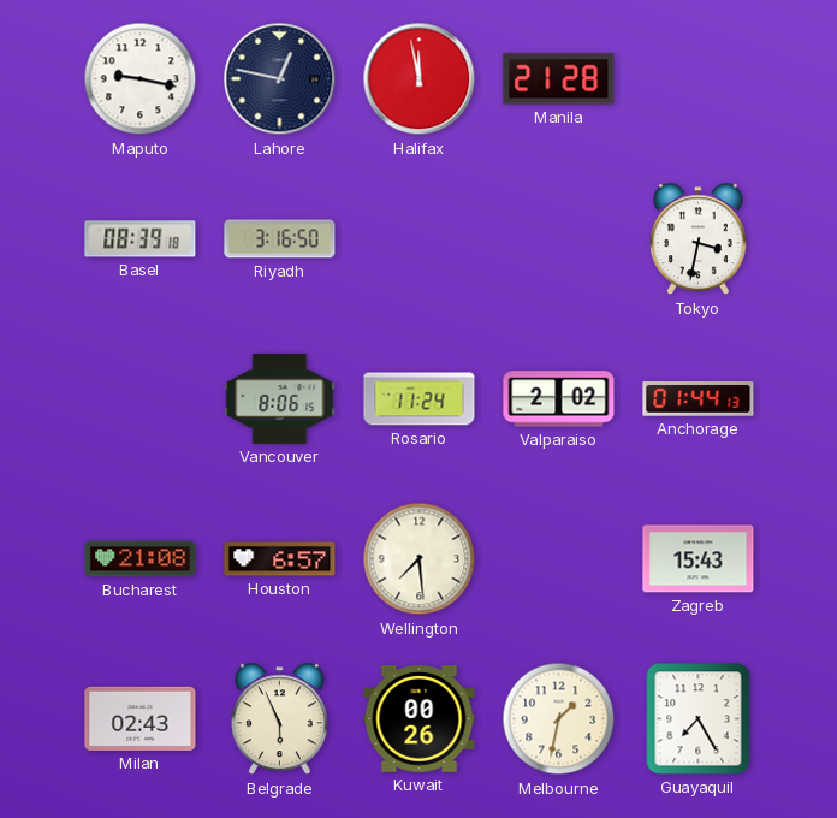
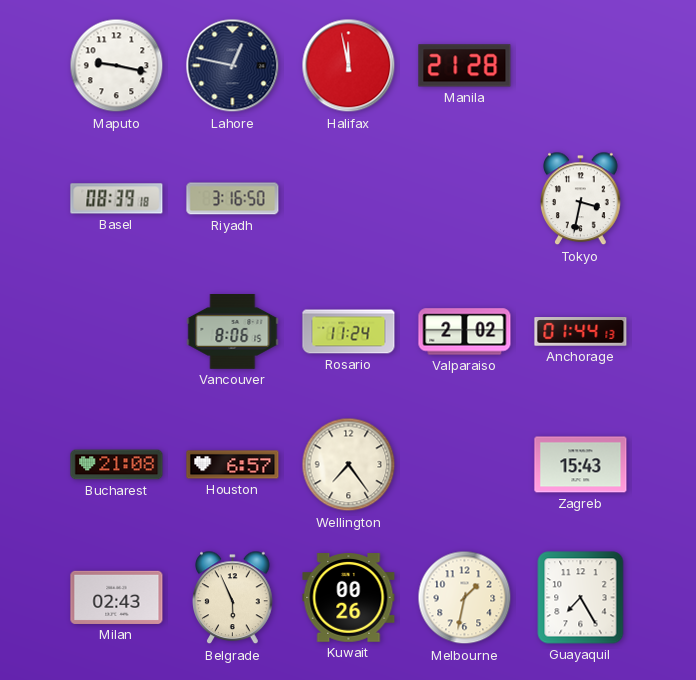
Wellington: 7:29 -> 7:24
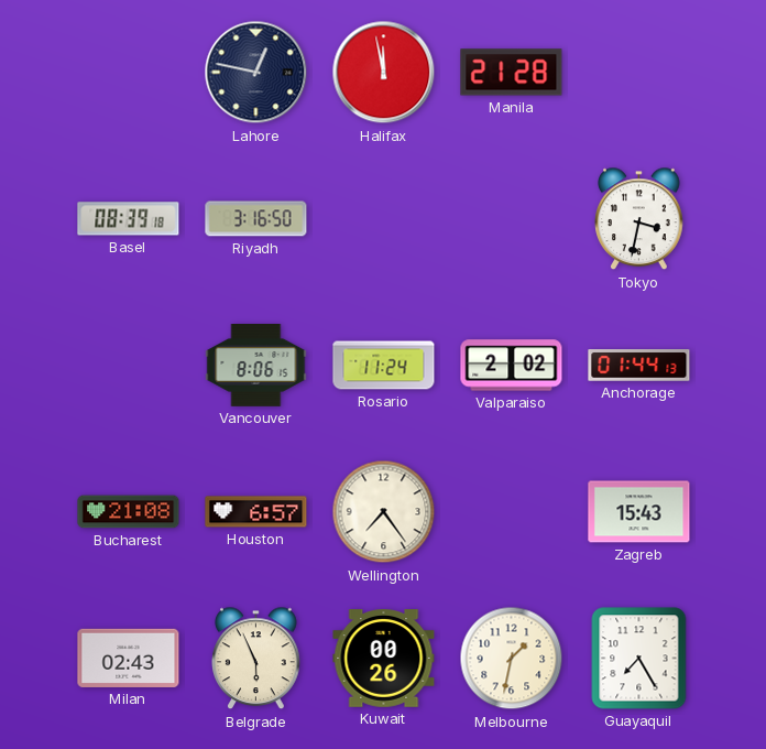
Maputo: 9:17 -> none
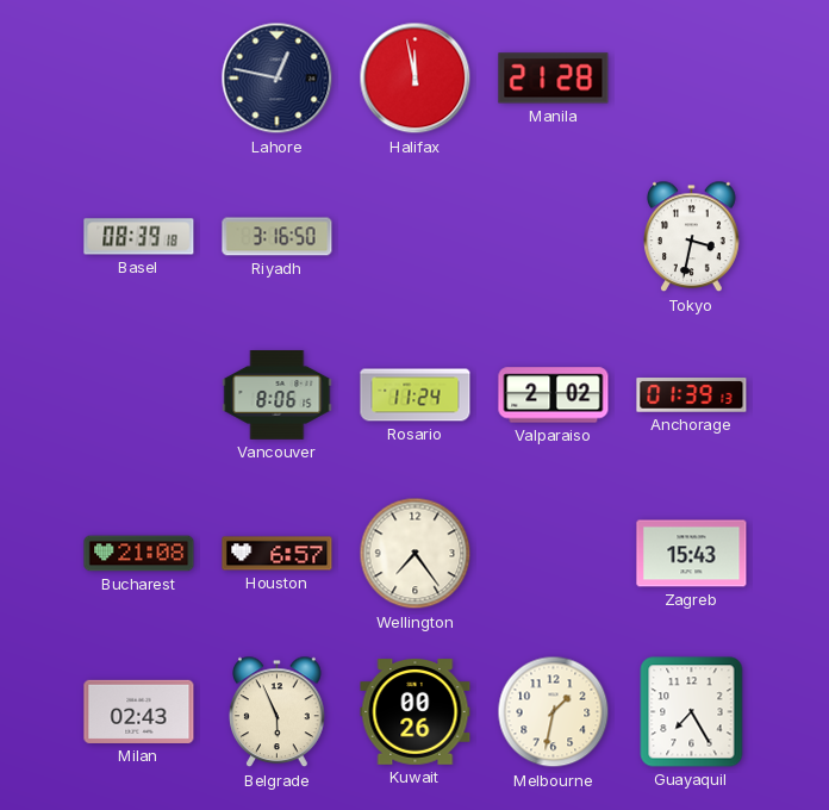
Anchorage: 01:44 -> 01:39
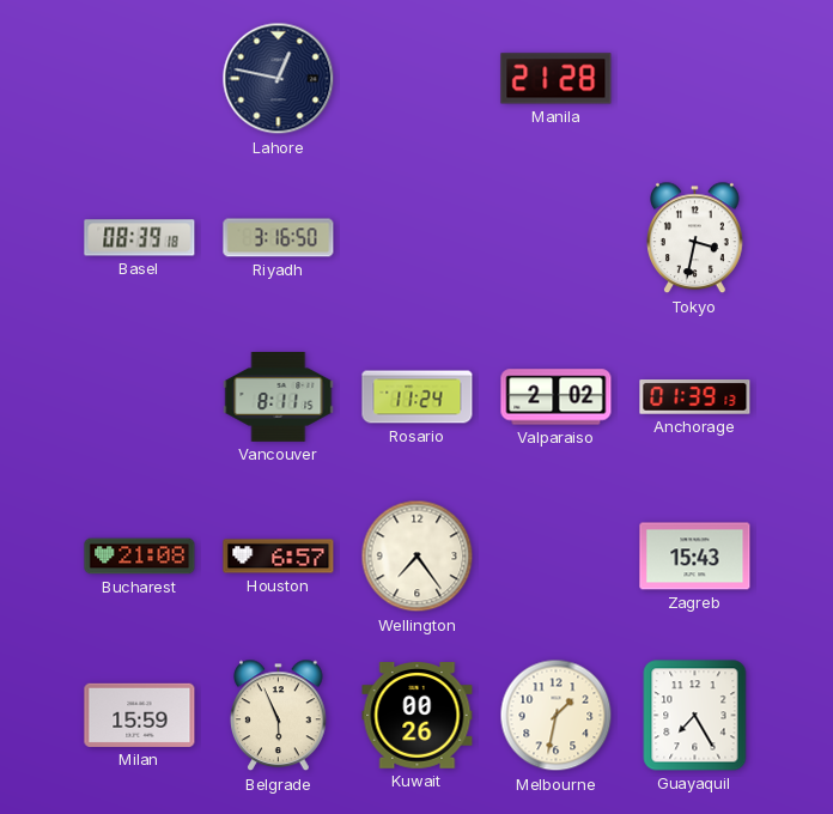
Halifax: 11:58 -> none
Vancouver: 8:06 -> 8:11
Milan: 02:43 -> 15:59
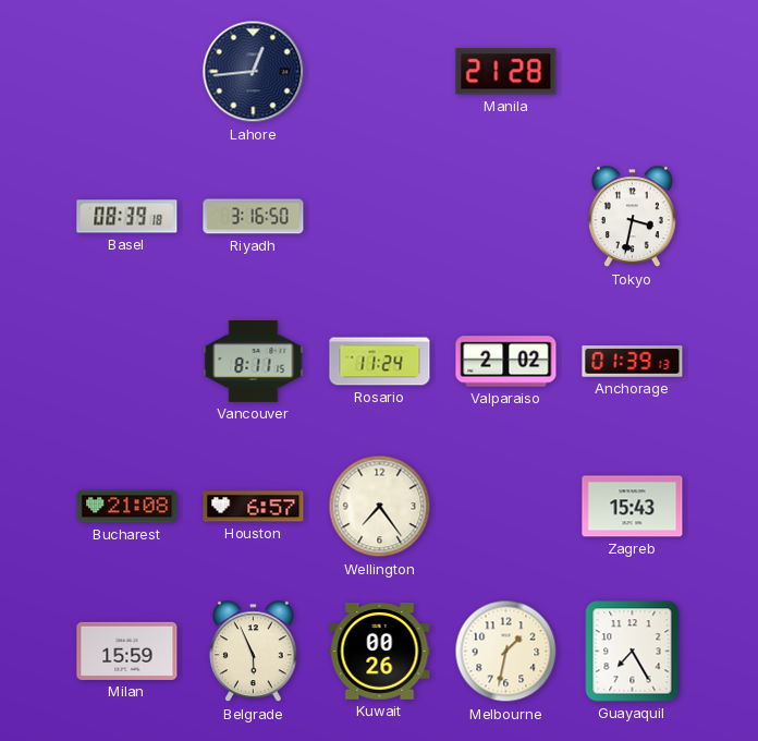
Lahore: 12:47 -> 12:44
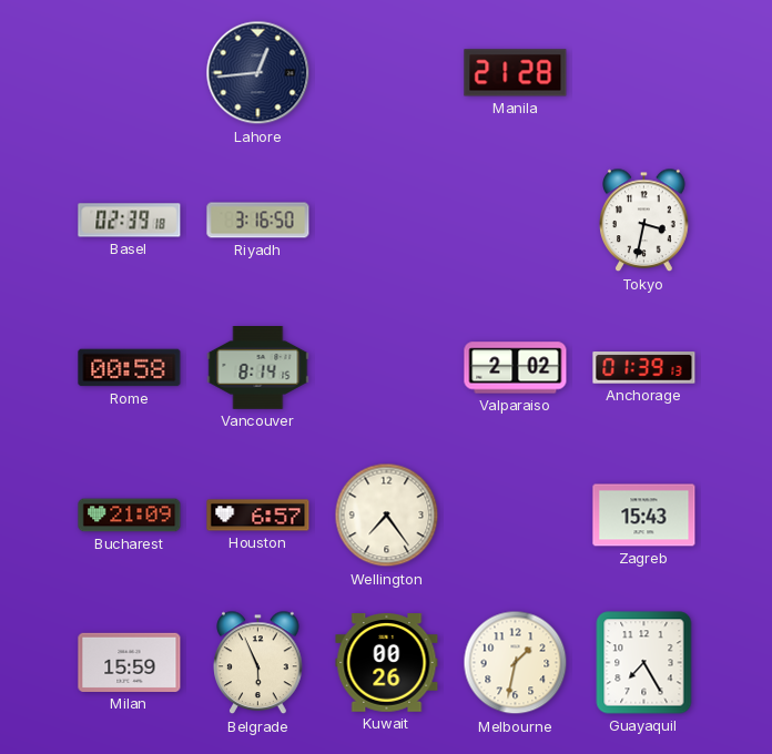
Basel: 08:39 -> 02:39
Rome: none -> 00:58
Vancouver: 8:11 -> 8:14
Rosario: 11:24 -> none
Bucharest: 21:08 -> 21:09
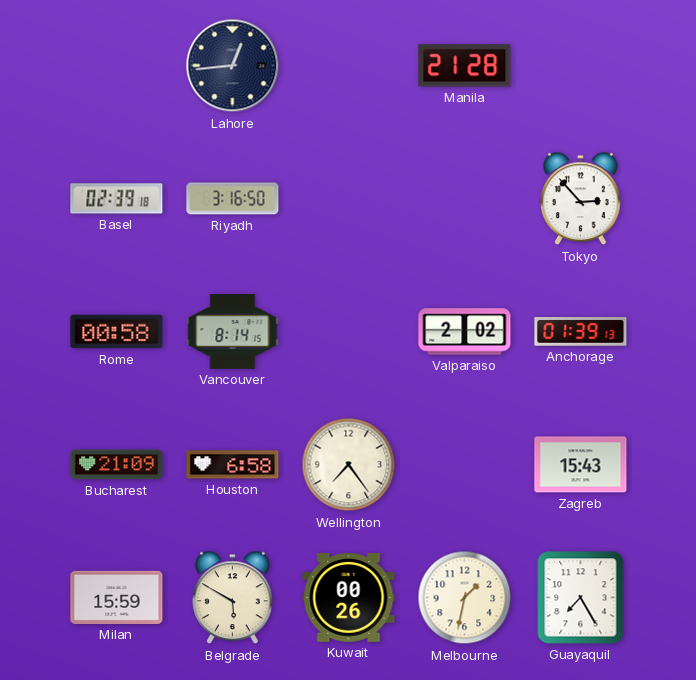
Tokyo: 3:32 -> 2:53
Houston: 6:57 -> 6:58
Belgrade: 5:56 -> 5:50
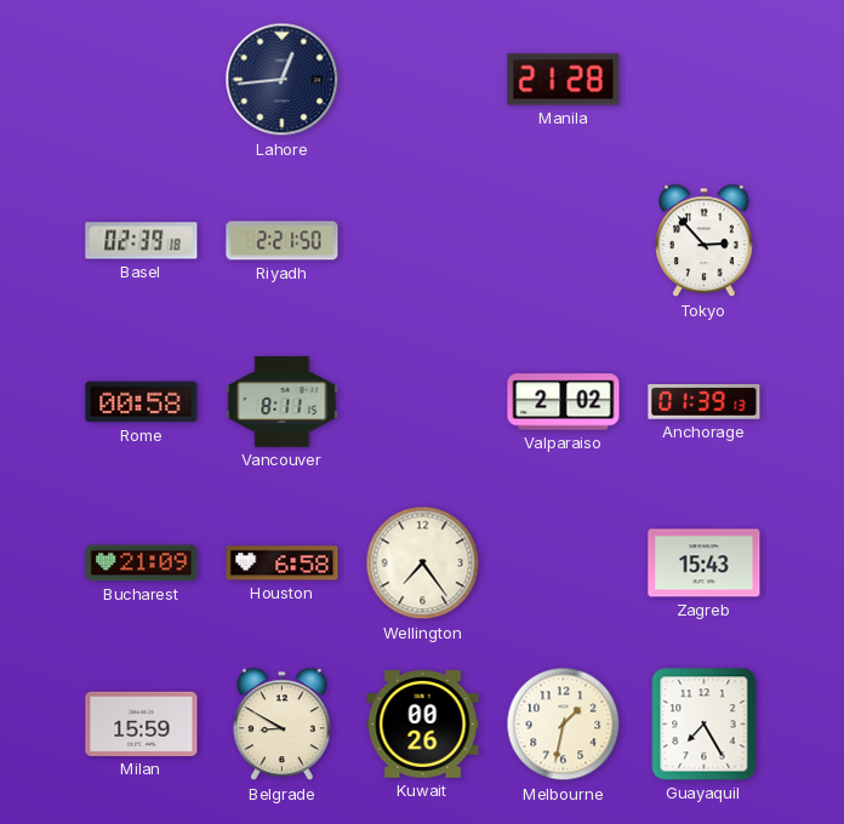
Riyadh: 3:16 -> 2:21
Vancouver: 8:14 -> 8:11
Belgrade: 5:50 -> 8:50
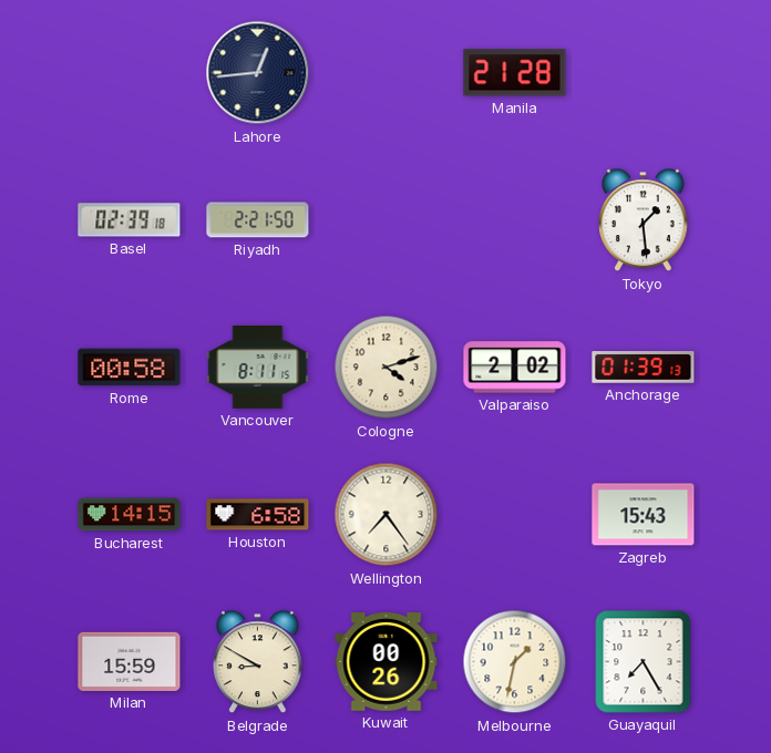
Tokyo: 2:53 -> 1:29
Cologne: none -> 4:12
Bucharest: 21:09 -> 14:15
